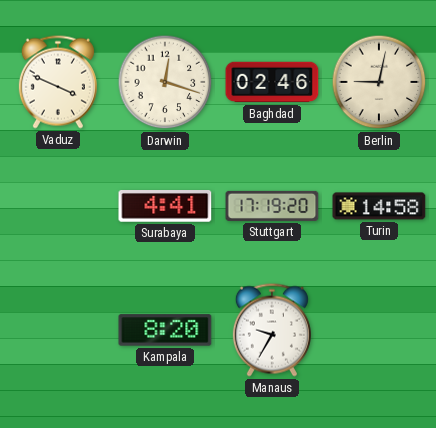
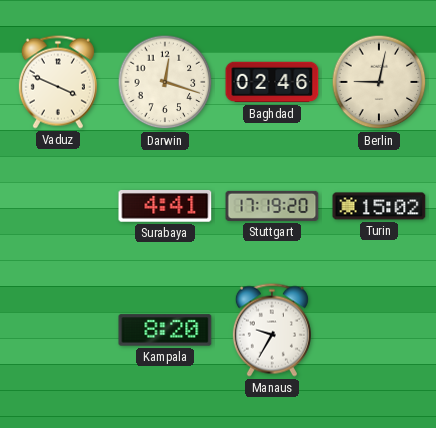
Turin: 14:58 -> 15:02
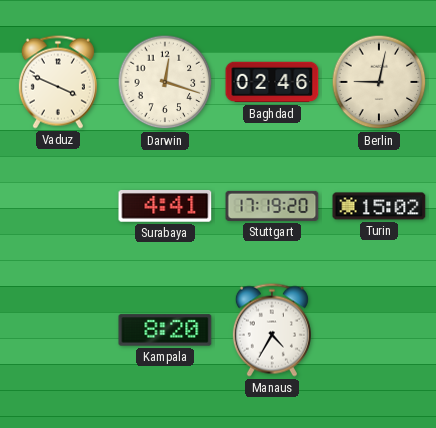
Manaus: 9:35 -> 4:35
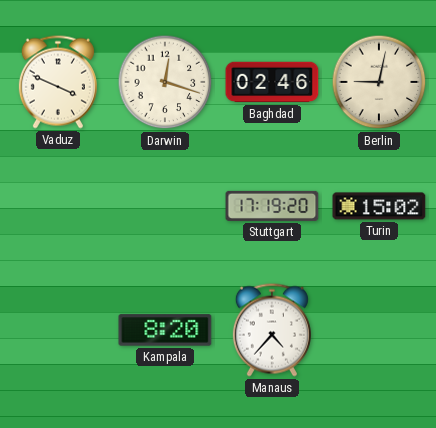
Surabaya: 4:41 -> none
Manaus: 4:35 -> 4:37
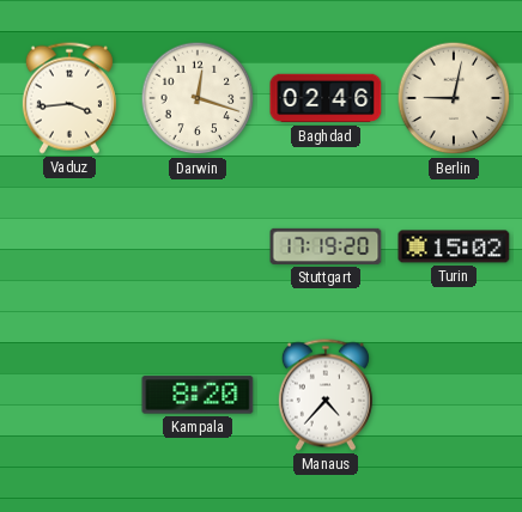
Vaduz: 3:49 -> 3:44
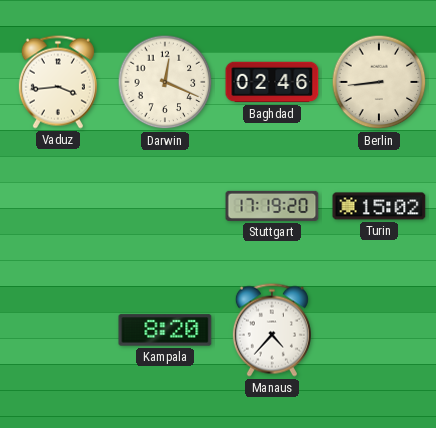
Darwin: 12:18 -> 12:19
Berlin: 9:02 -> 8:44
